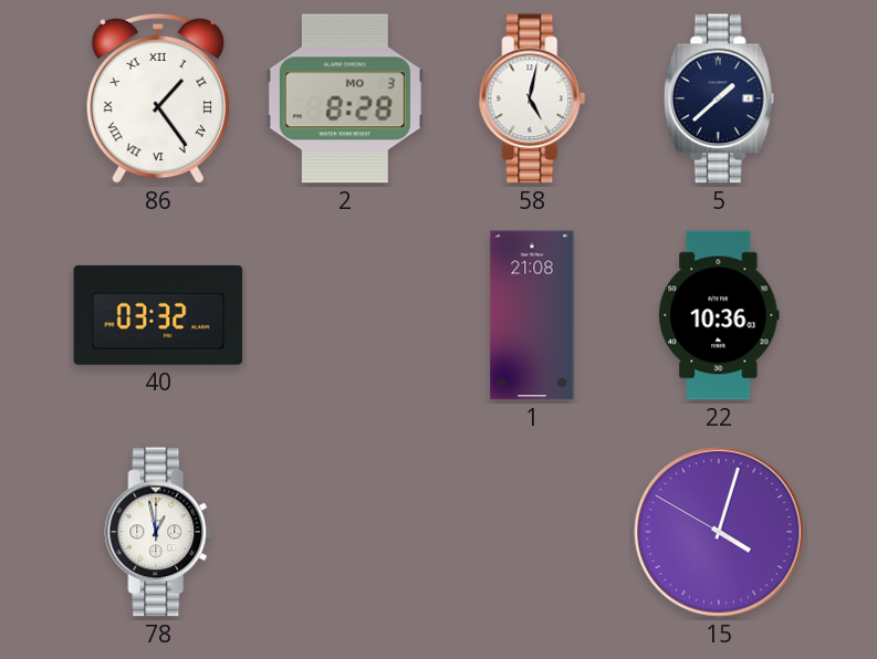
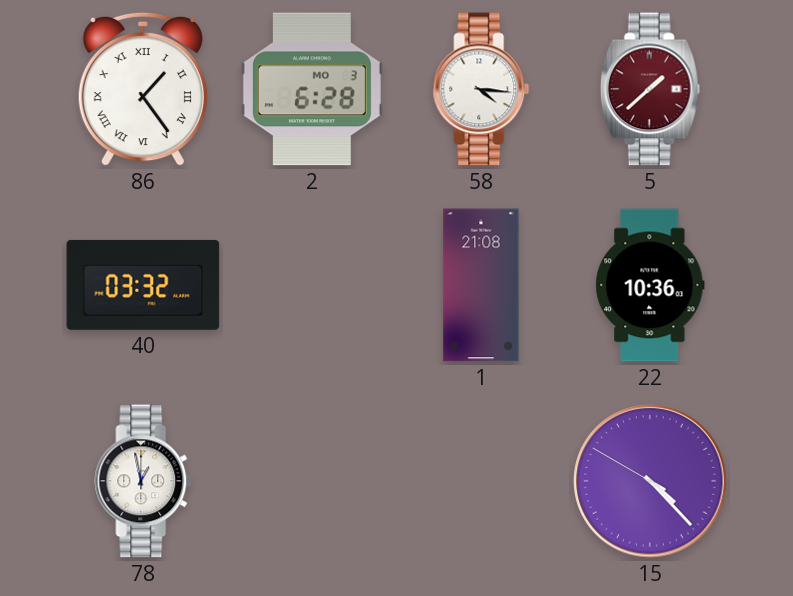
2: 8:28 -> 6:28
58: 5:02 -> 4:16
5 dial: navy -> burgundy
15: 4:02 -> 4:22
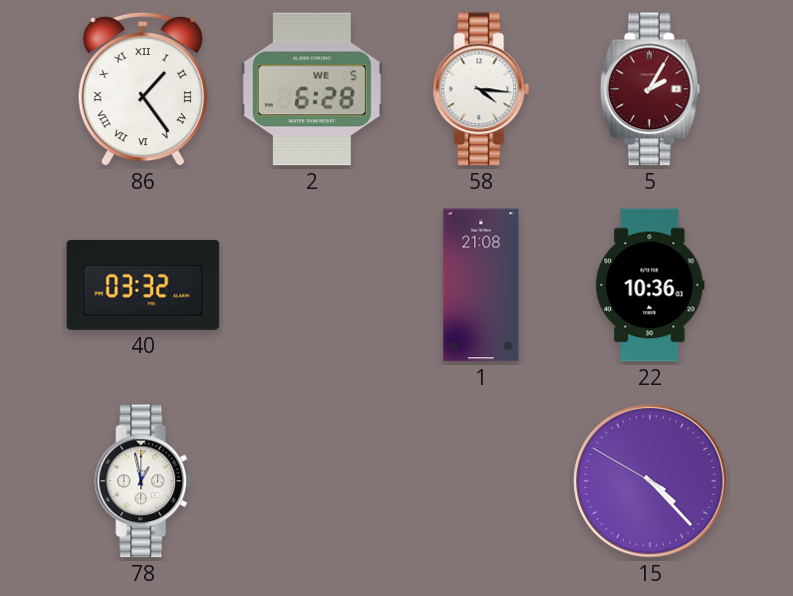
2 date: MO 3 -> WE 5
5: 1:38 -> 2:05
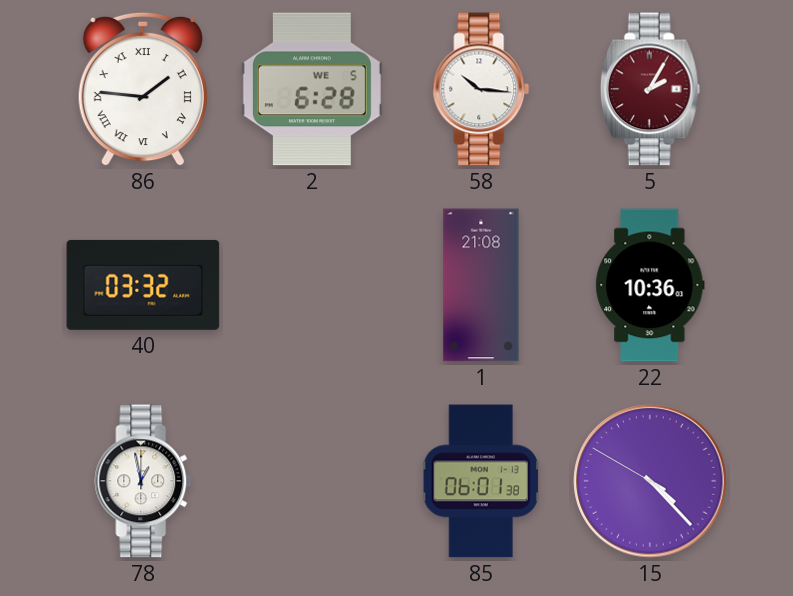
86: 1:24 -> 1:46
58: 4:16 -> 10:16
85: none -> 06:01
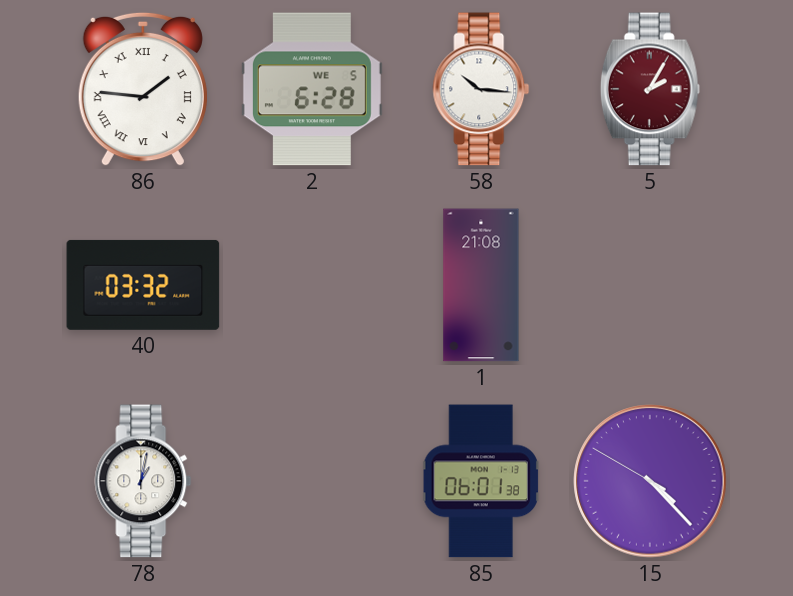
22: 10:36 -> none
78: 12:58 -> 1:02
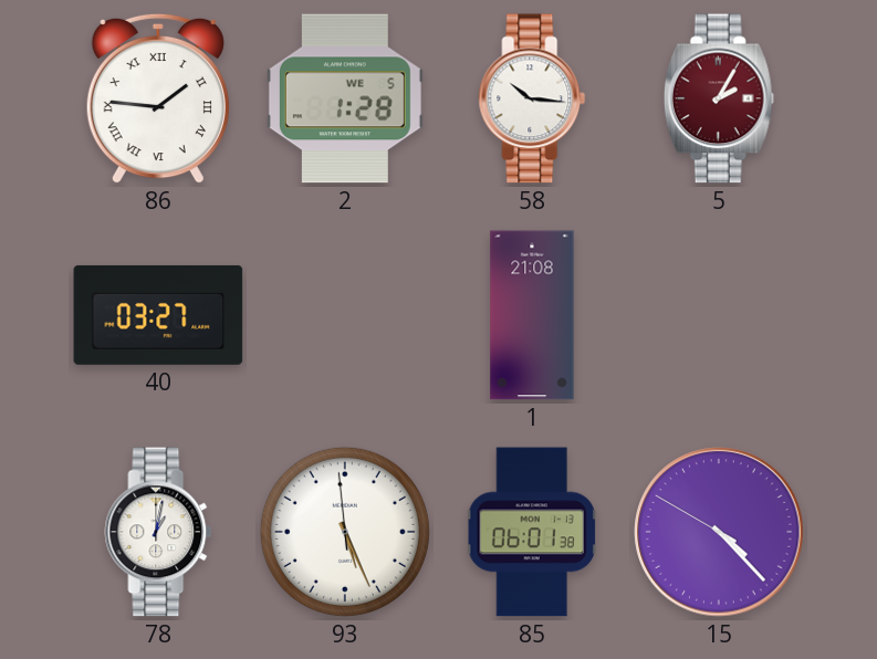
2: 6:28 -> 1:28
40: 03:32 -> 03:27
93: none -> 5:25
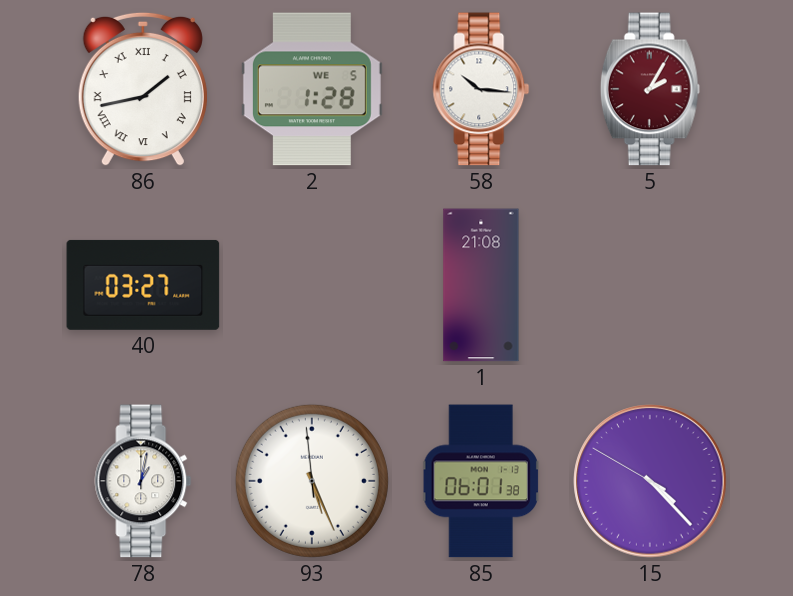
86: 1:46 -> 1:43
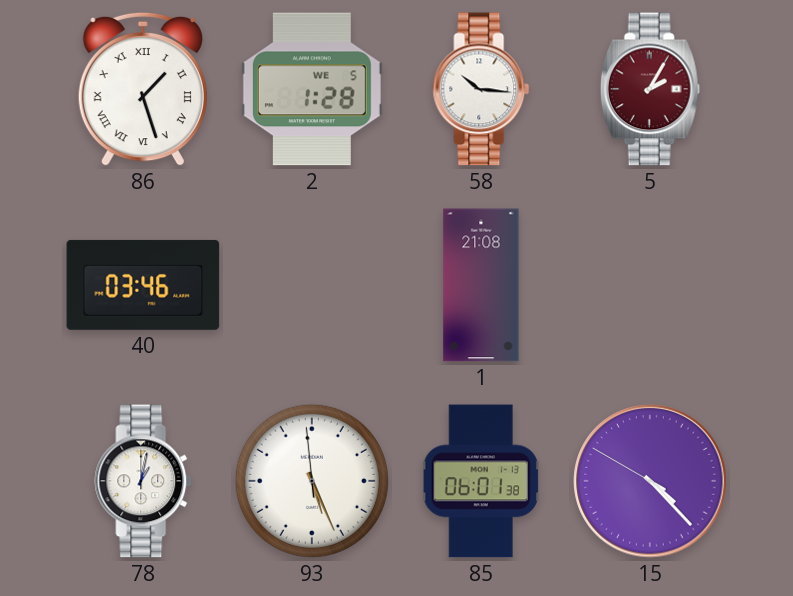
86: 1:43 -> 1:27
40: 03:27 -> 03:46
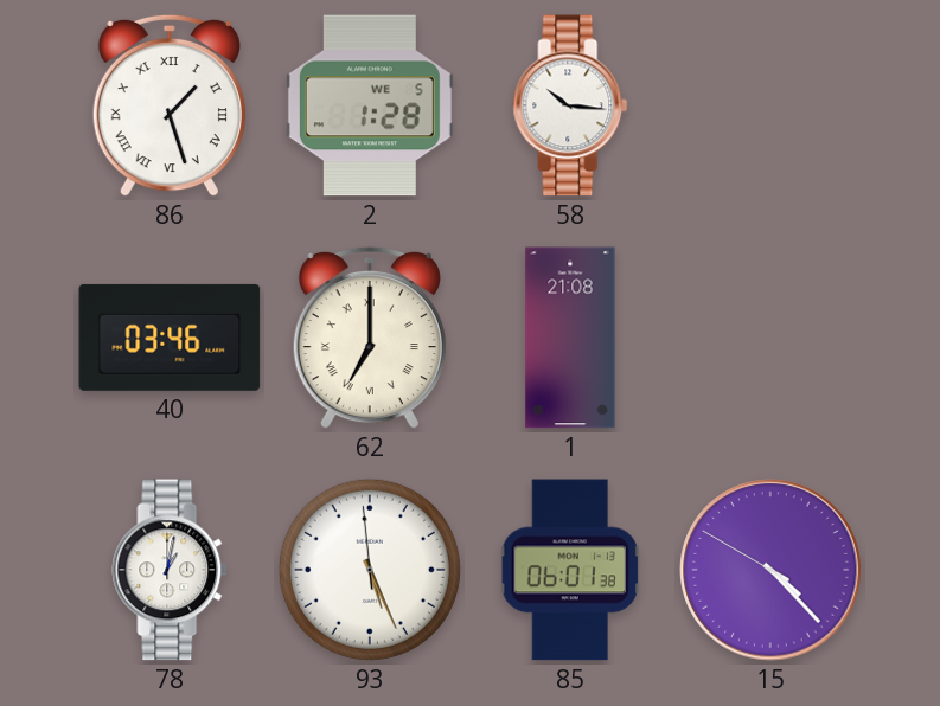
5: 2:05 -> none
62: none -> 7:00
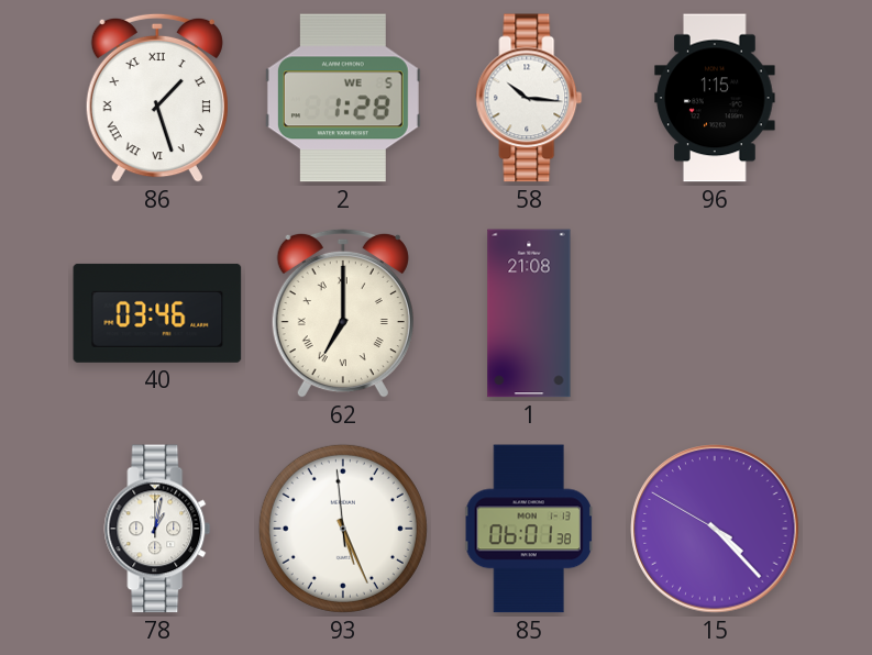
96: none -> 1:15
